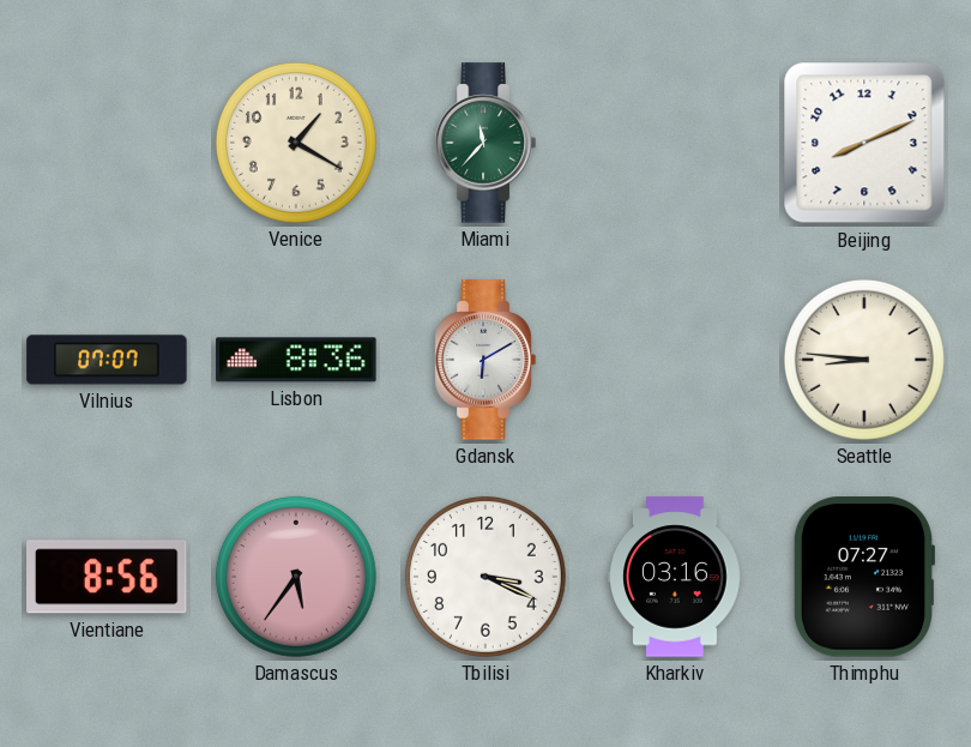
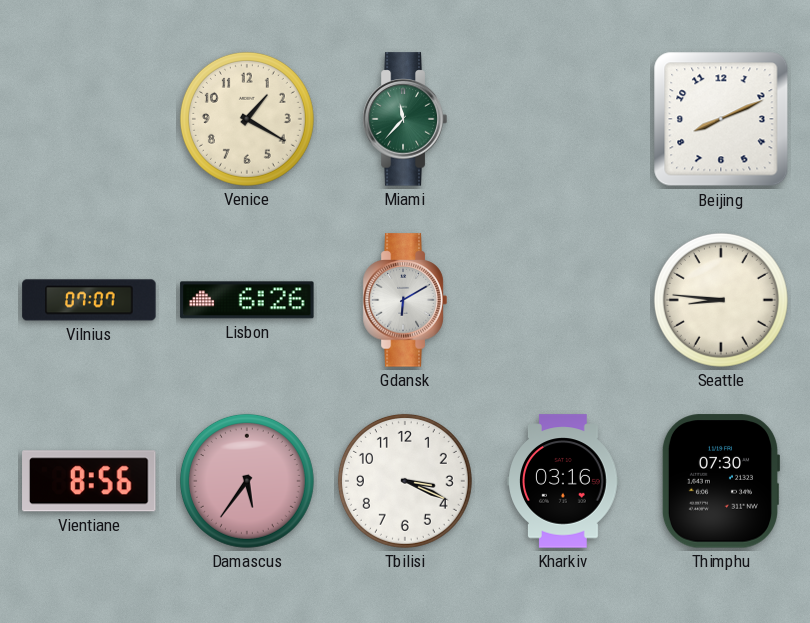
Lisbon: 8:36 -> 6:26
Thimphu: 07:27 -> 07:30
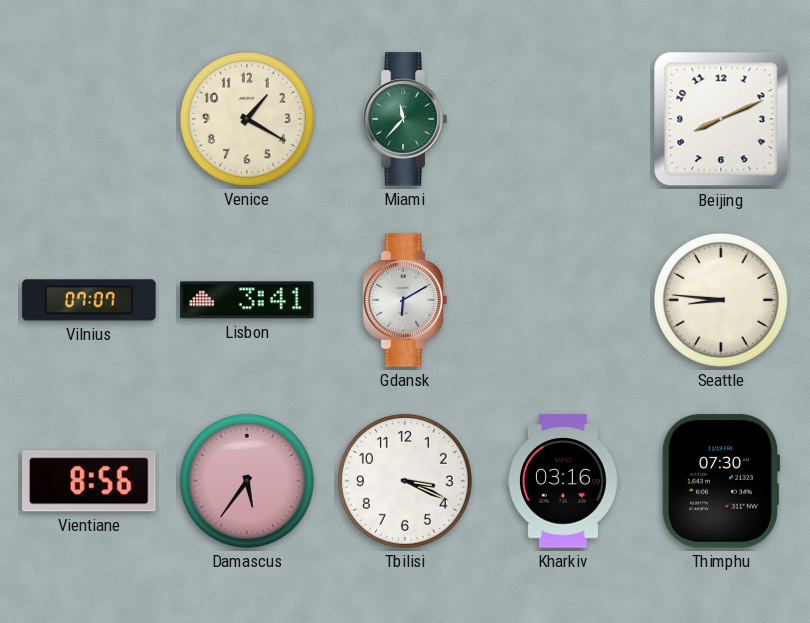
Lisbon: 6:26 -> 3:41
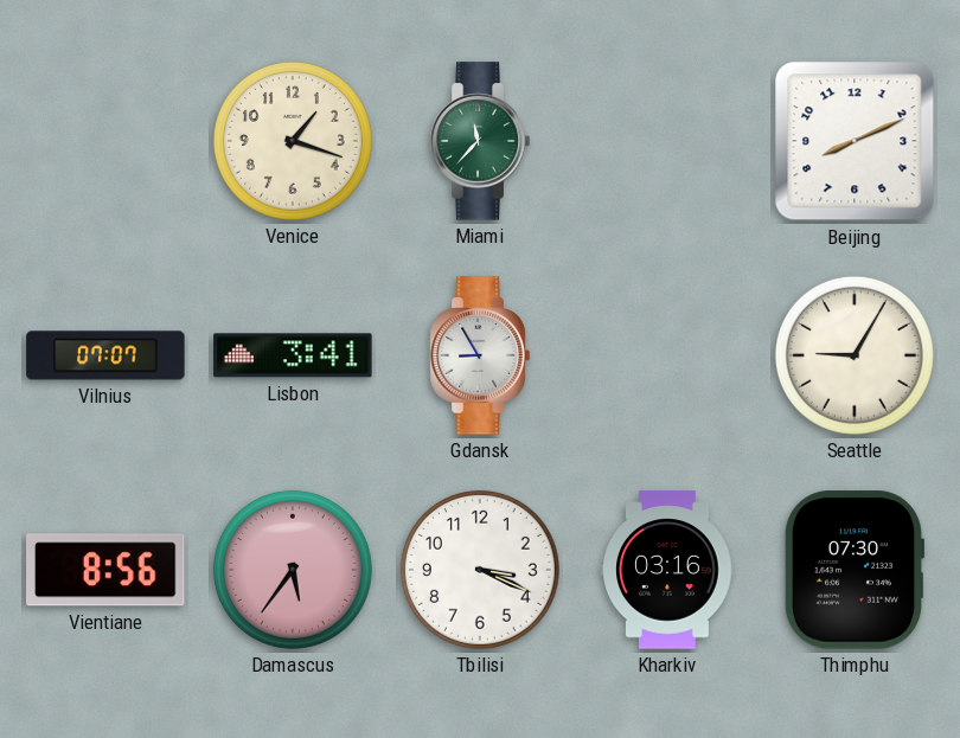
Venice: 1:20 -> 1:18
Gdansk: 6:10 -> 8:55
Seattle: 8:46 -> 9:05
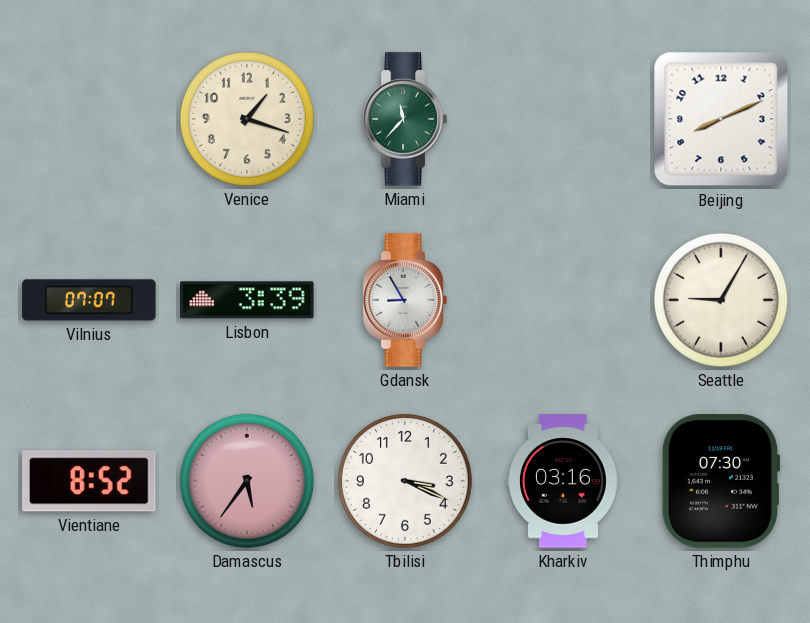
Lisbon: 3:41 -> 3:39
Vientiane: 8:56 -> 8:52
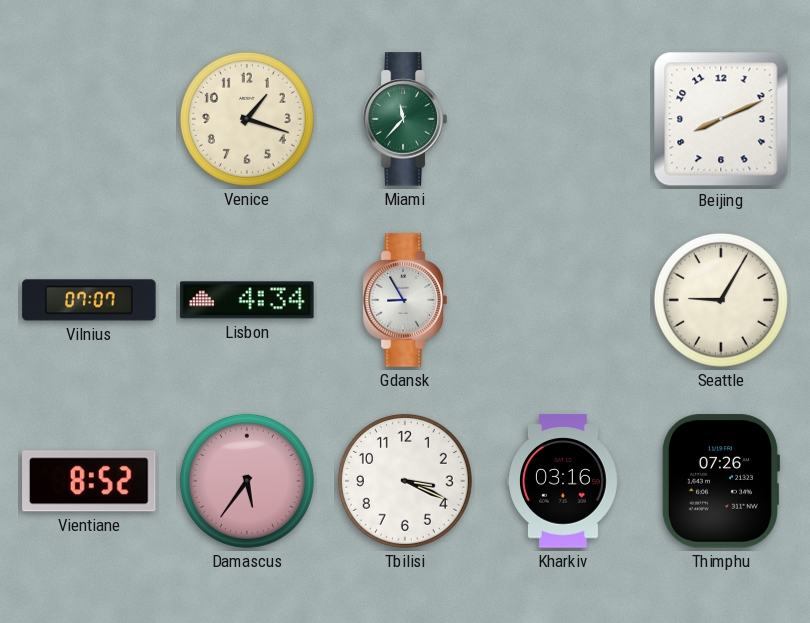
Lisbon: 3:39 -> 4:34
Thimphu: 07:30 -> 07:26
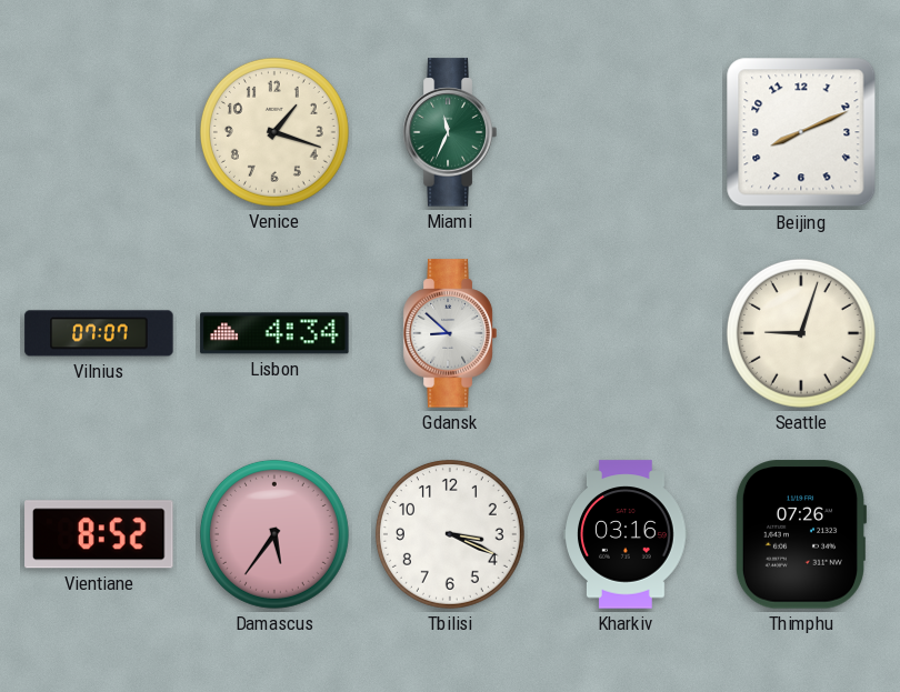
Miami: 11:37 -> 11:34
Gdansk: 8:55 -> 8:52
Seattle: 9:05 -> 9:03
